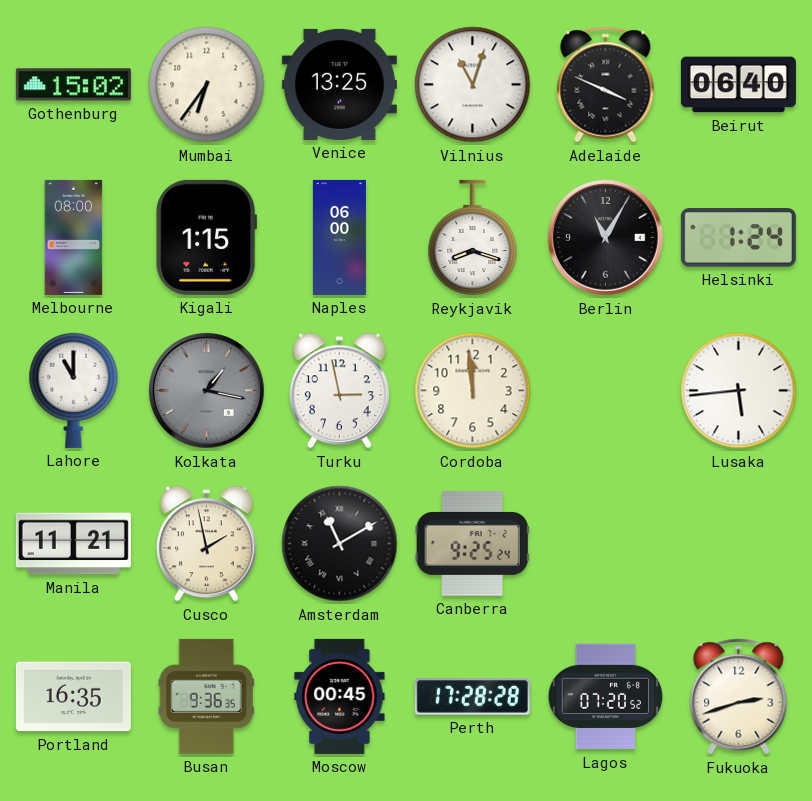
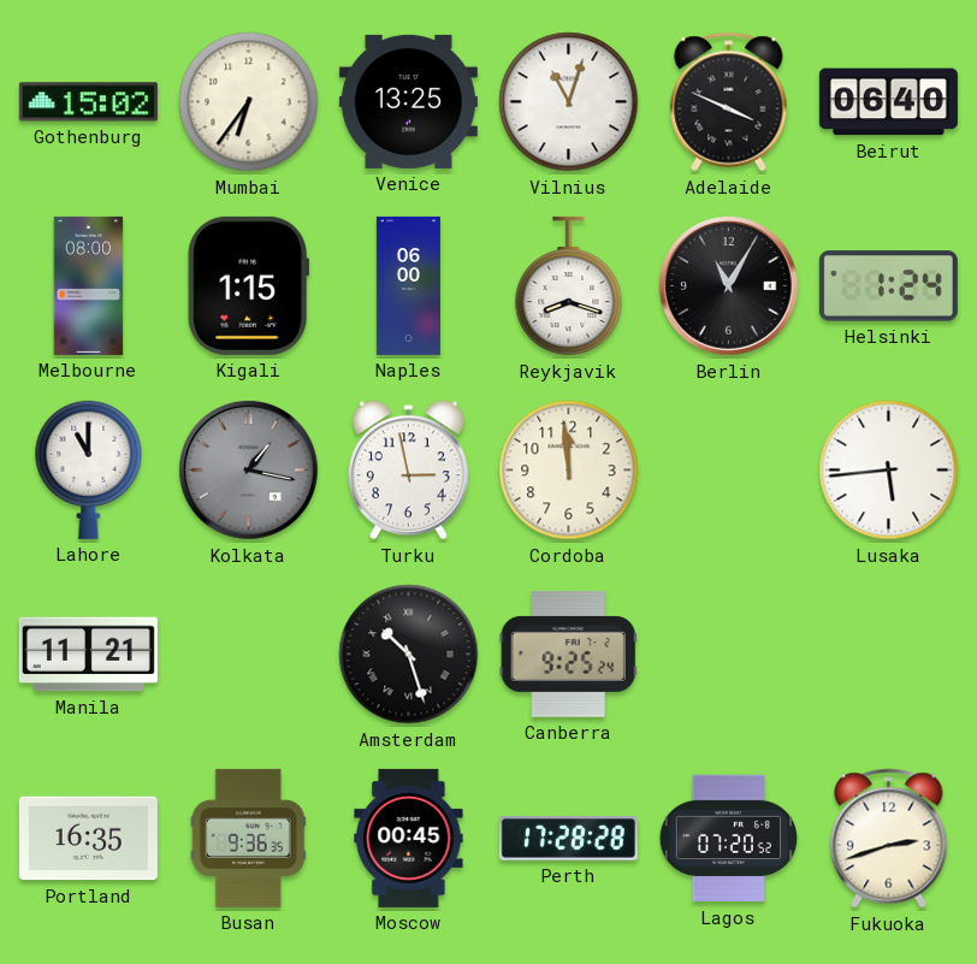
Cusco: 1:58 -> none
Amsterdam: 11:10 -> 10:27
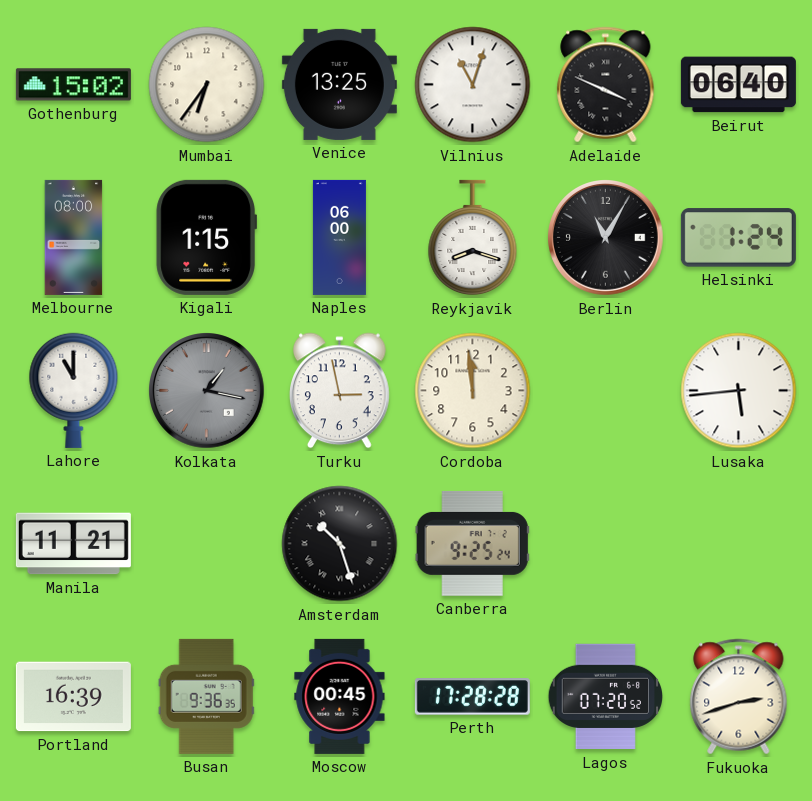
Portland: 16:35 -> 16:39
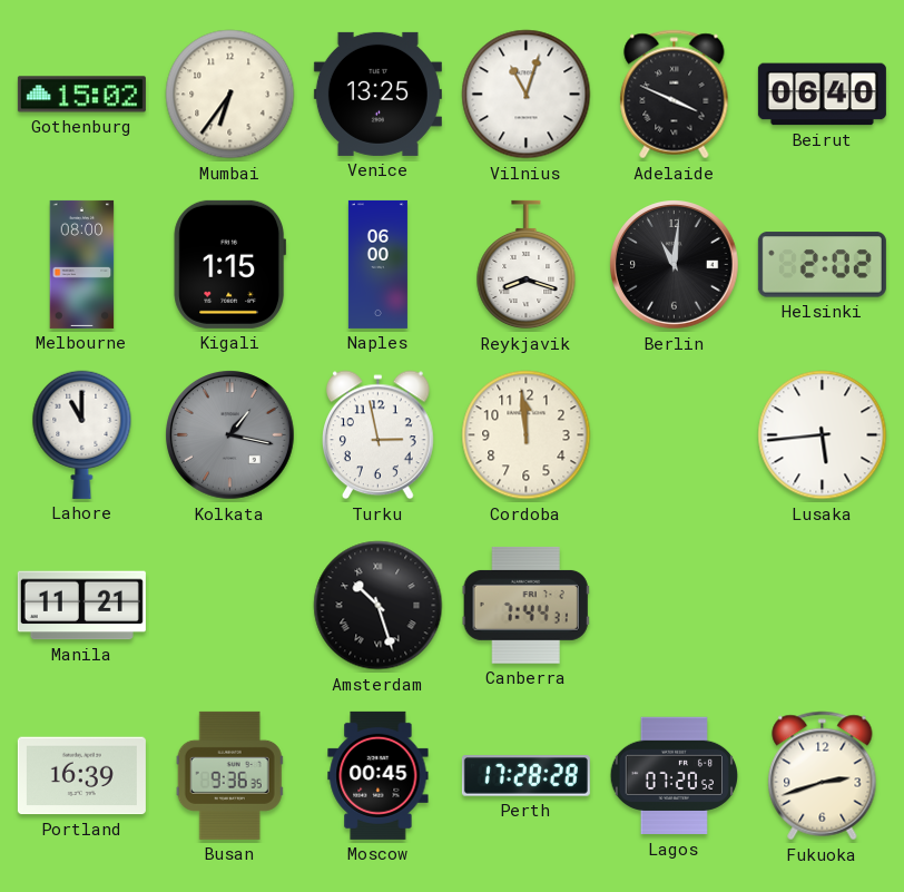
Berlin: 11:05 -> 11:01
Helsinki: 1:24 -> 2:02
Canberra: 9:25 -> 7:44
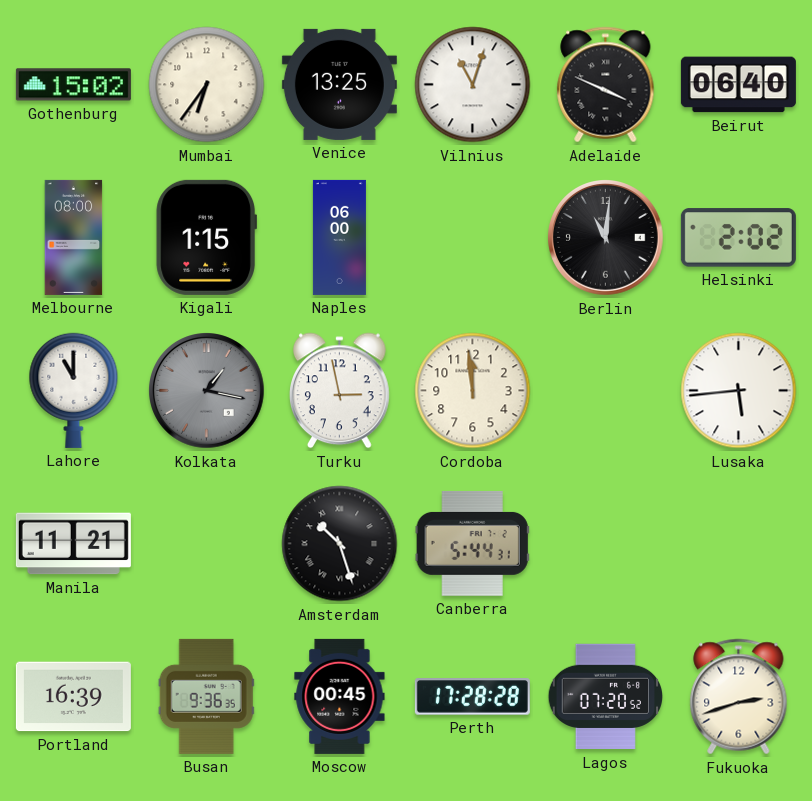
Reykjavik: 8:18 -> none
Canberra: 7:44 -> 5:44
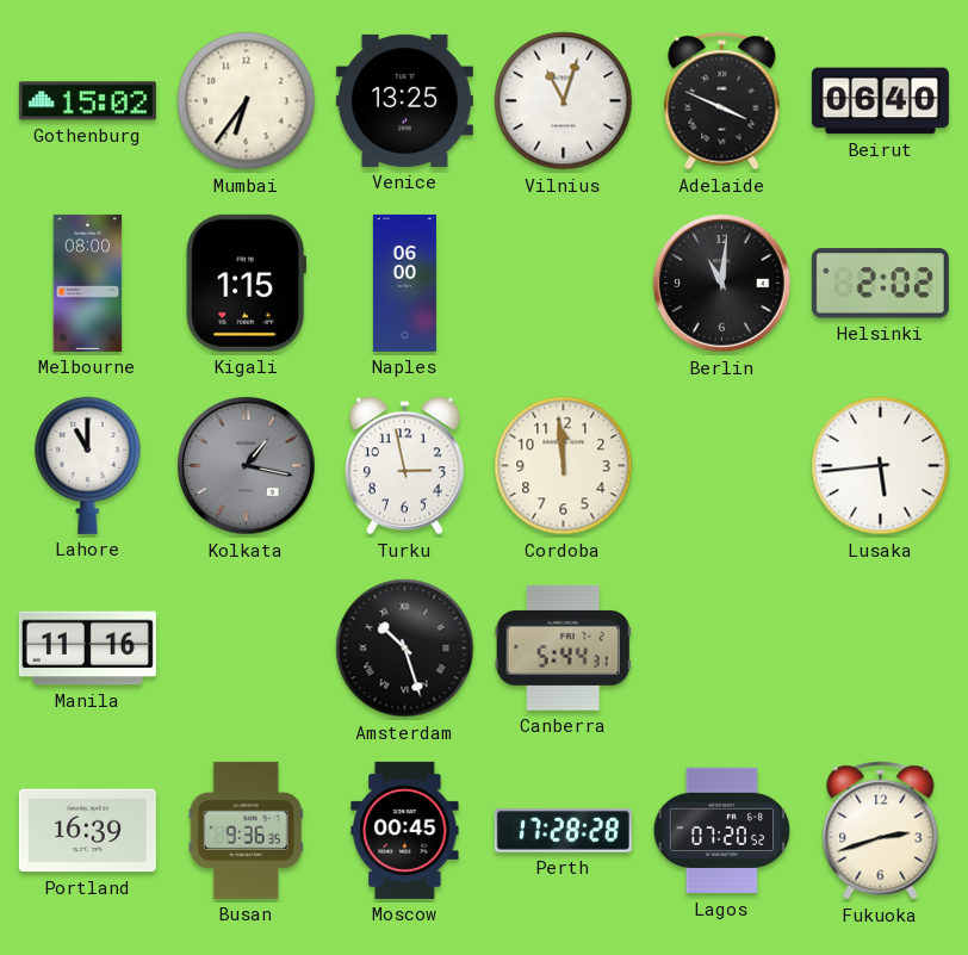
Manila: 11:21 -> 11:16
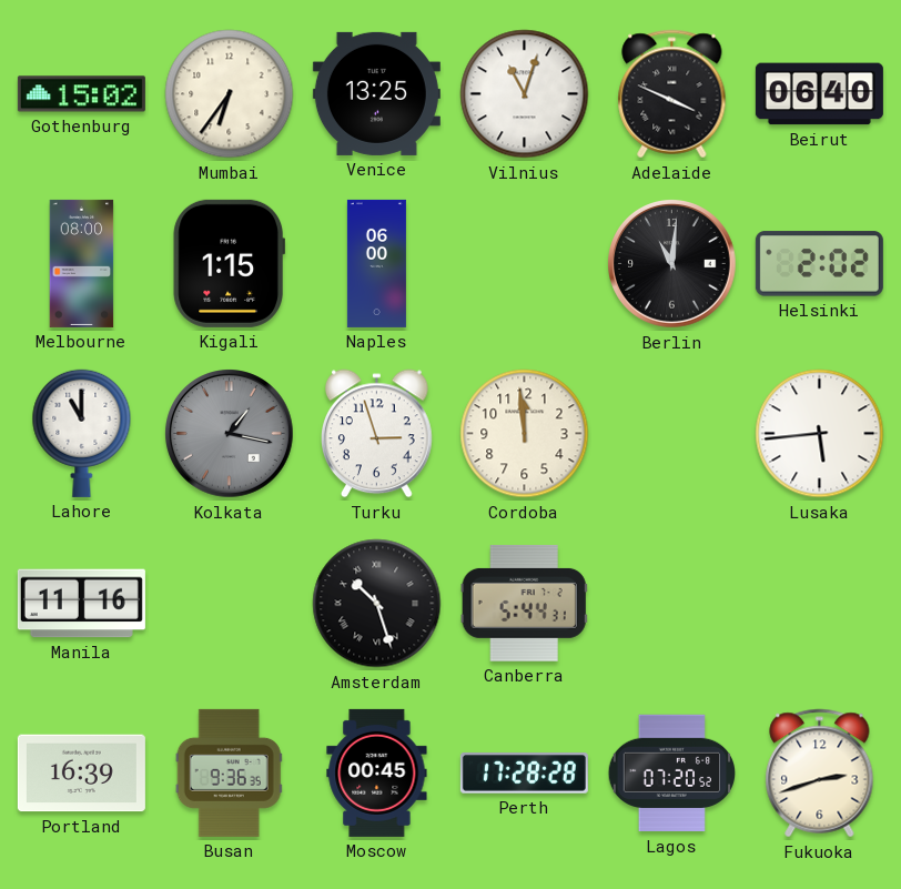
Turku: 2:58 -> 2:57
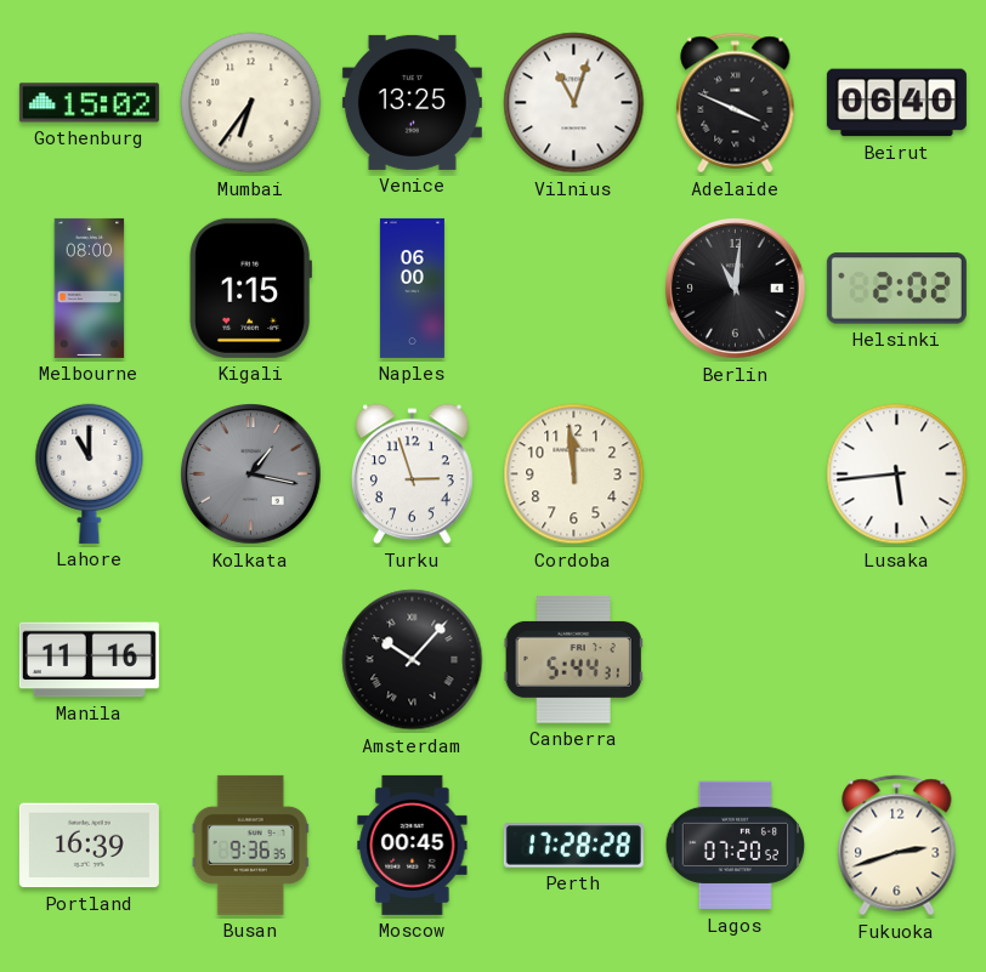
Amsterdam: 10:27 -> 10:07
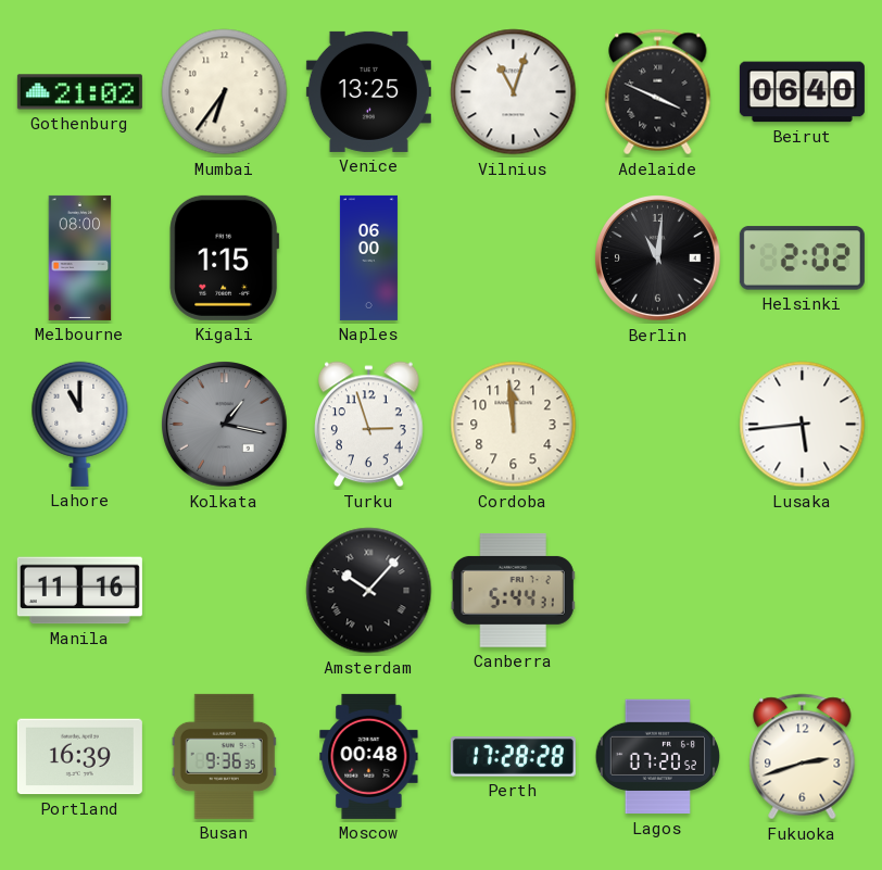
Gothenburg: 15:02 -> 21:02
Moscow: 00:45 -> 00:48
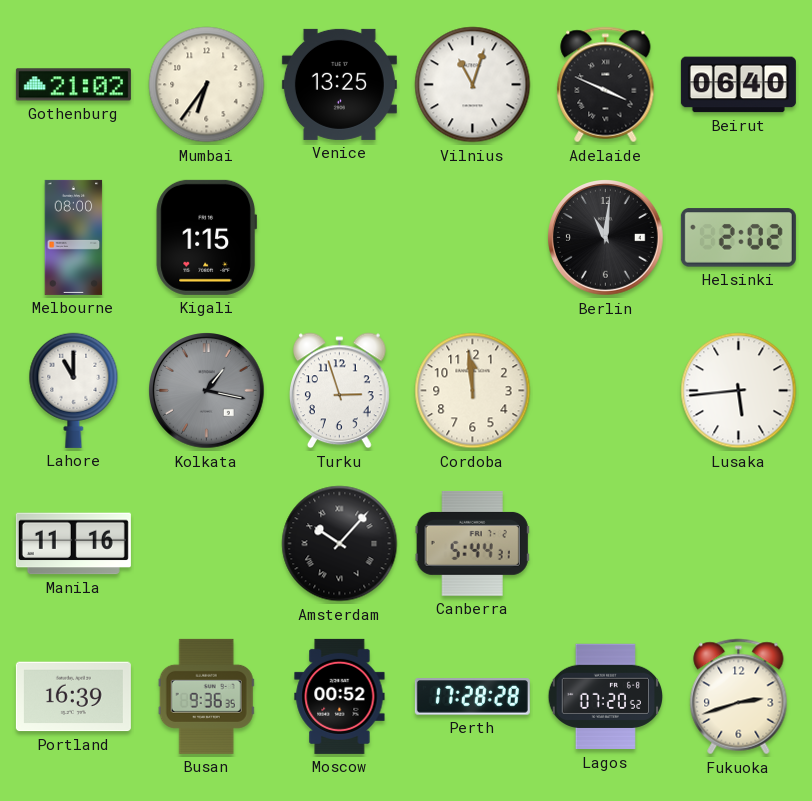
Naples: 06:00 -> none
Moscow: 00:48 -> 00:52
